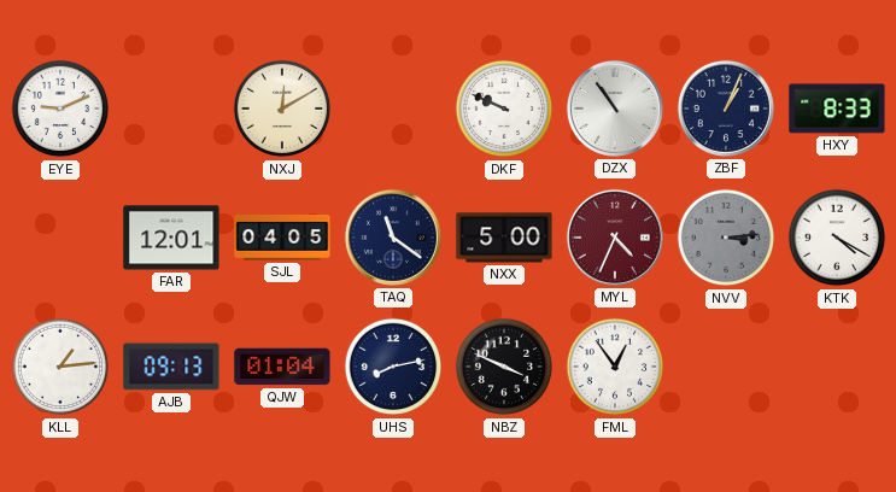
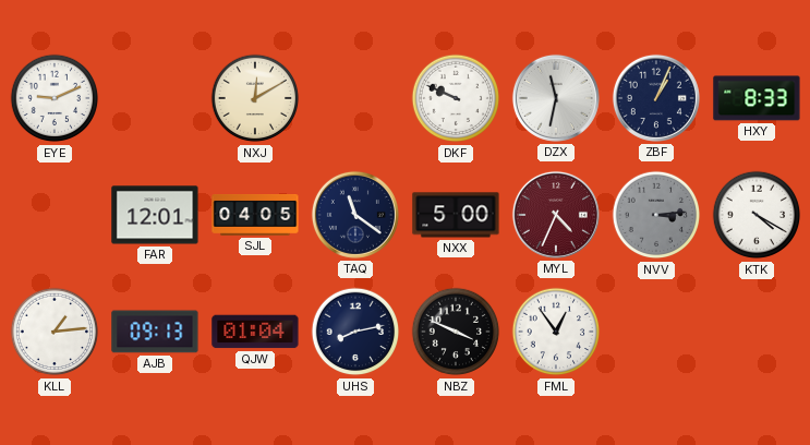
DZX: 10:54 -> 11:32
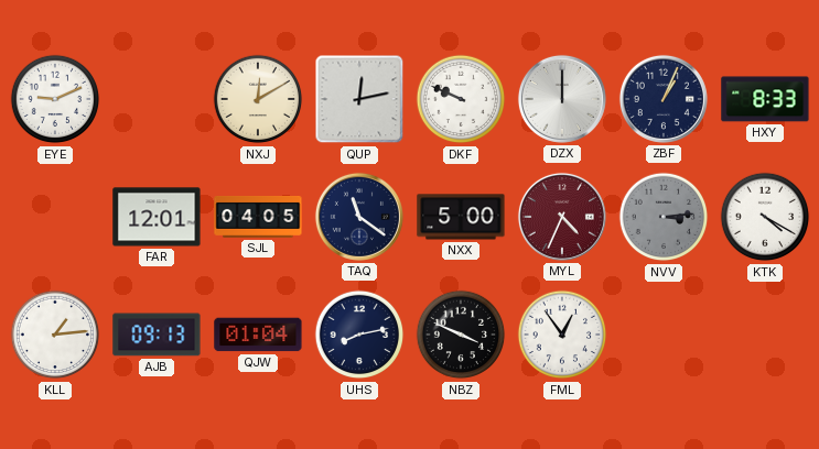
QUP: none -> 12:13
DZX: 11:32 -> 12:00
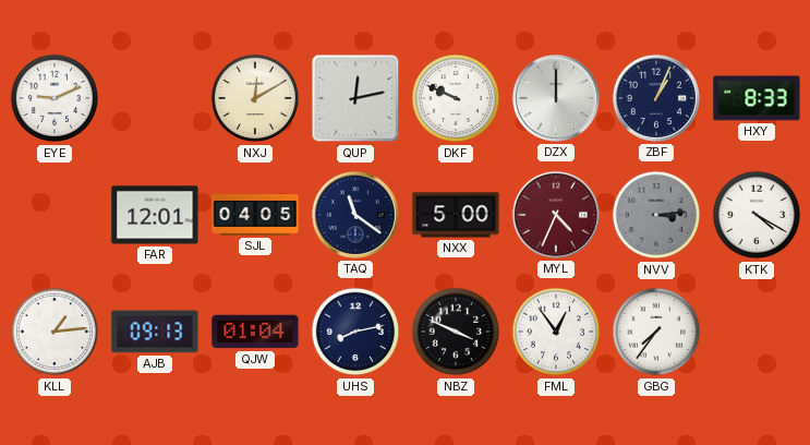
GBG: none -> 7:36
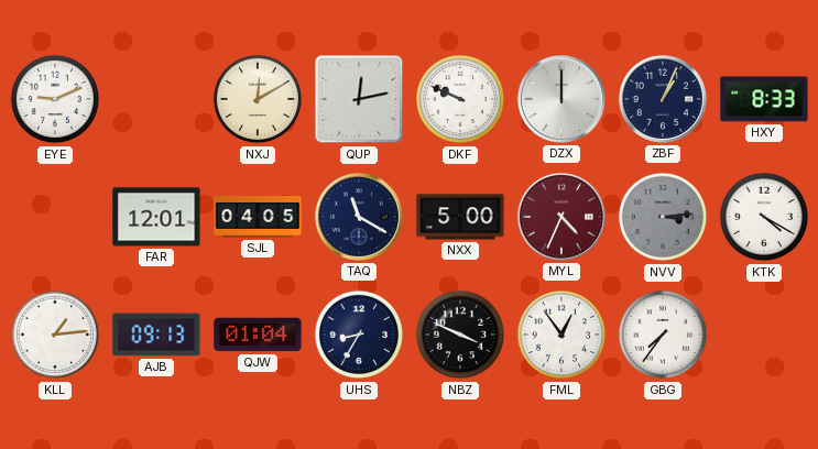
TAQ: 11:21 -> 11:20
UHS: 8:13 -> 8:35
